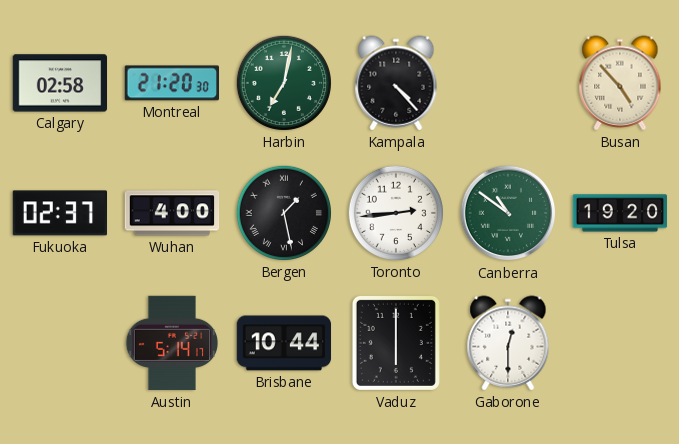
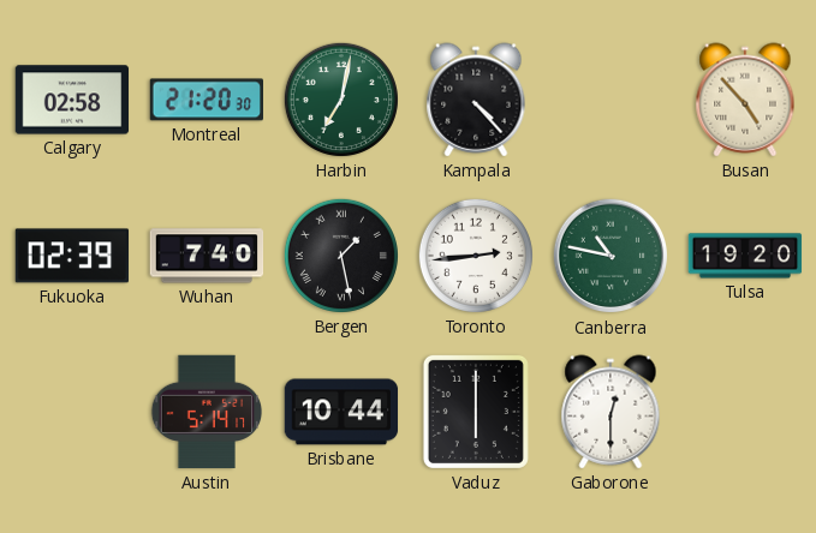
Fukuoka: 02:37 -> 02:39
Wuhan: 4:00 -> 7:40
Canberra: 10:51 -> 10:47
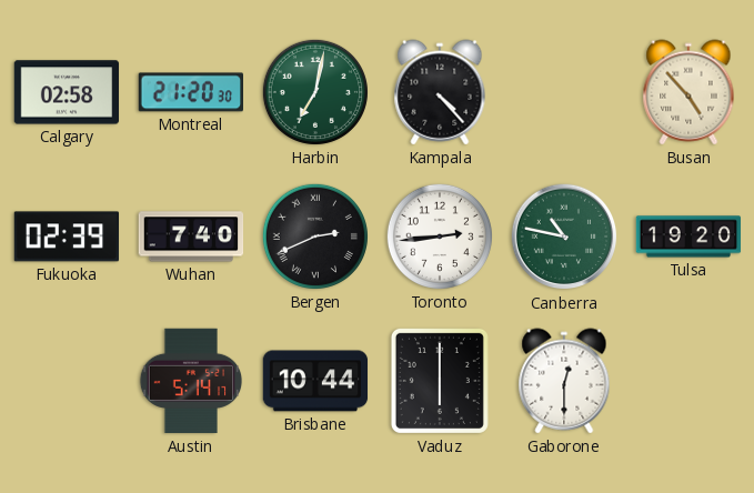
Bergen: 1:28 -> 2:41
